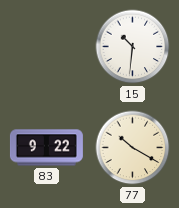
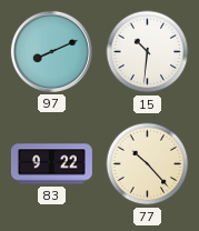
97: none -> 8:11
77: 10:20 -> 10:23
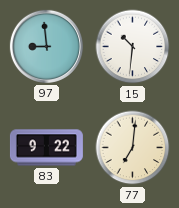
97: 8:11 -> 8:59
77: 10:23 -> 7:01
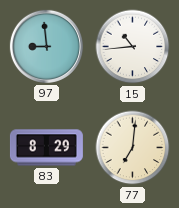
15: 10:31 -> 10:44
83: 9:22 -> 8:29
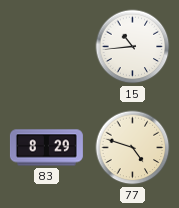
97: 8:59 -> none
77: 7:01 -> 4:48
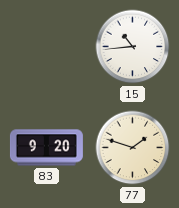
83: 8:29 -> 9:20
77: 4:48 -> 1:48
